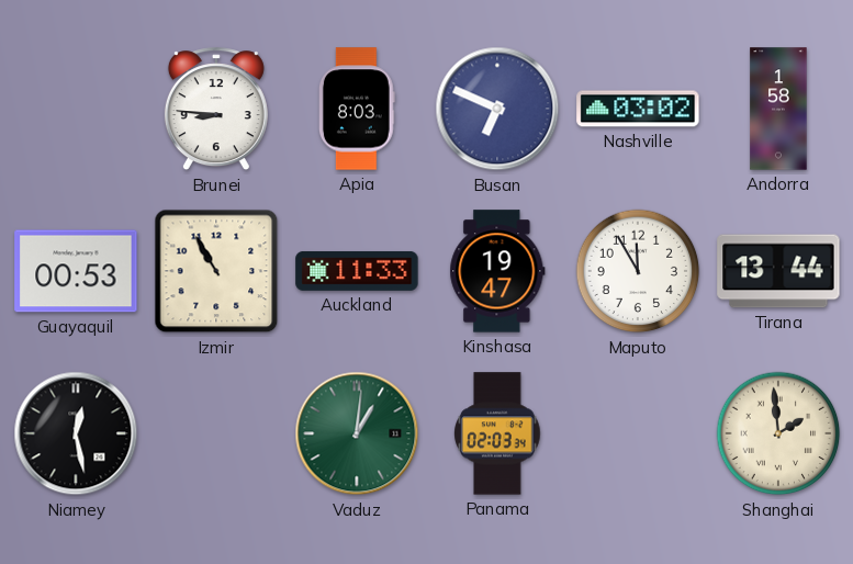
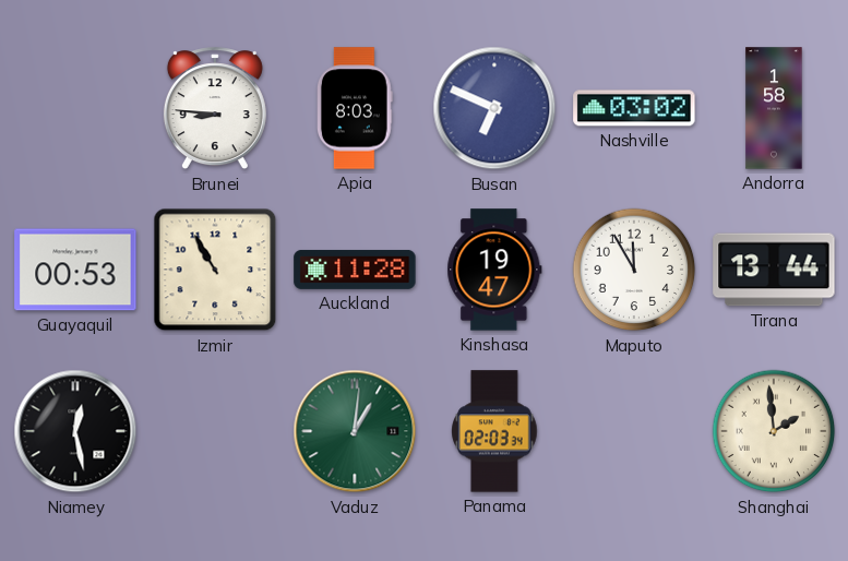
Auckland: 11:33 -> 11:28
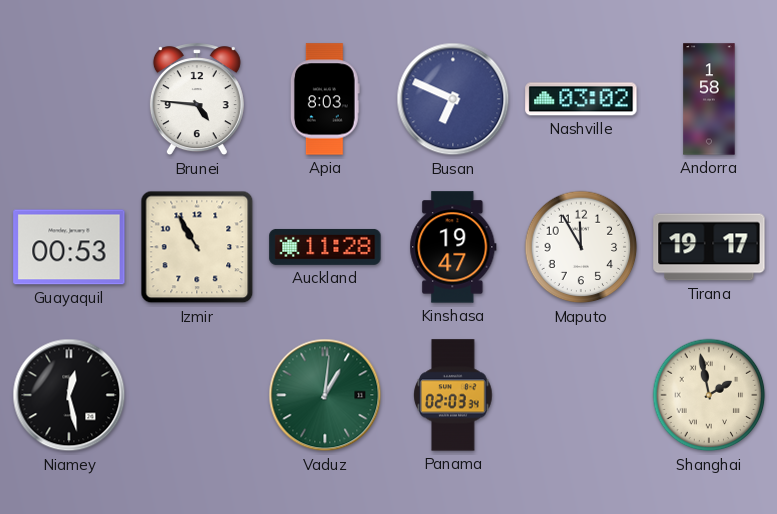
Brunei: 8:46 -> 4:46
Tirana: 13:44 -> 19:17
Shanghai: 1:59 -> 1:58
